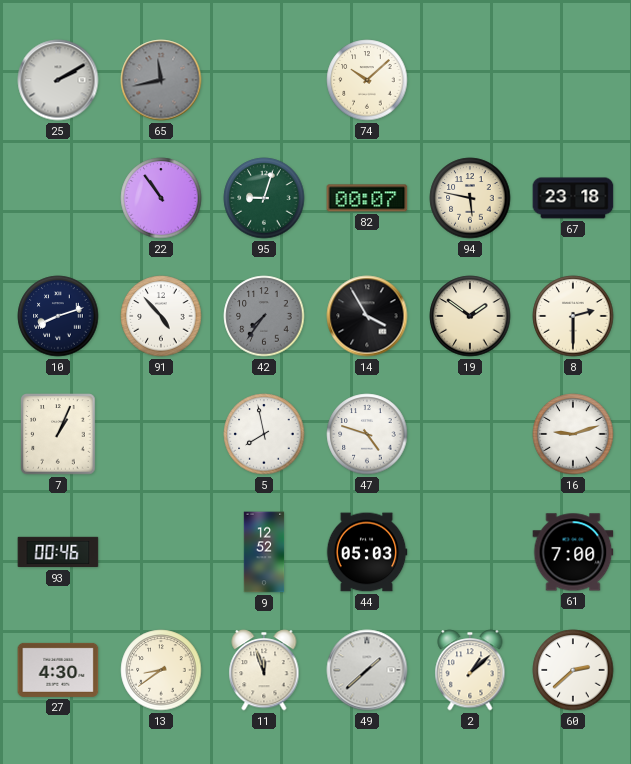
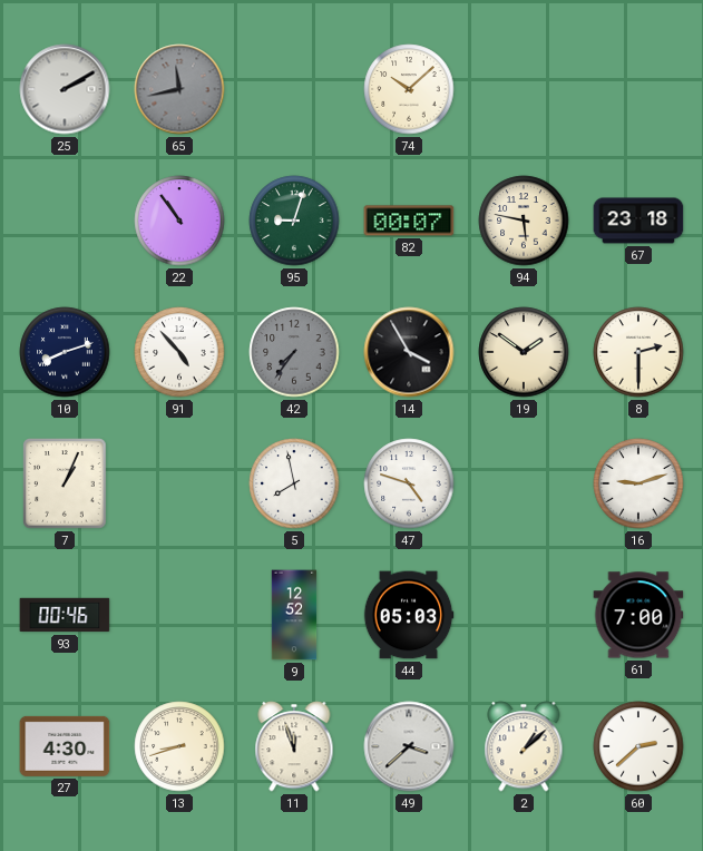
13: 8:39 -> 8:42
49: 1:38 -> 3:38
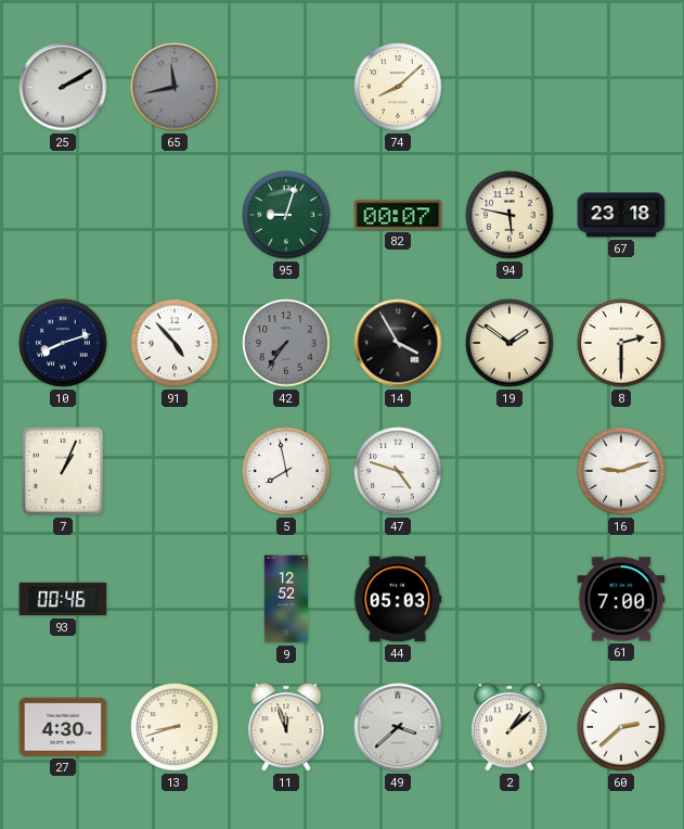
74: 10:08 -> 8:08
22: 10:54 -> none
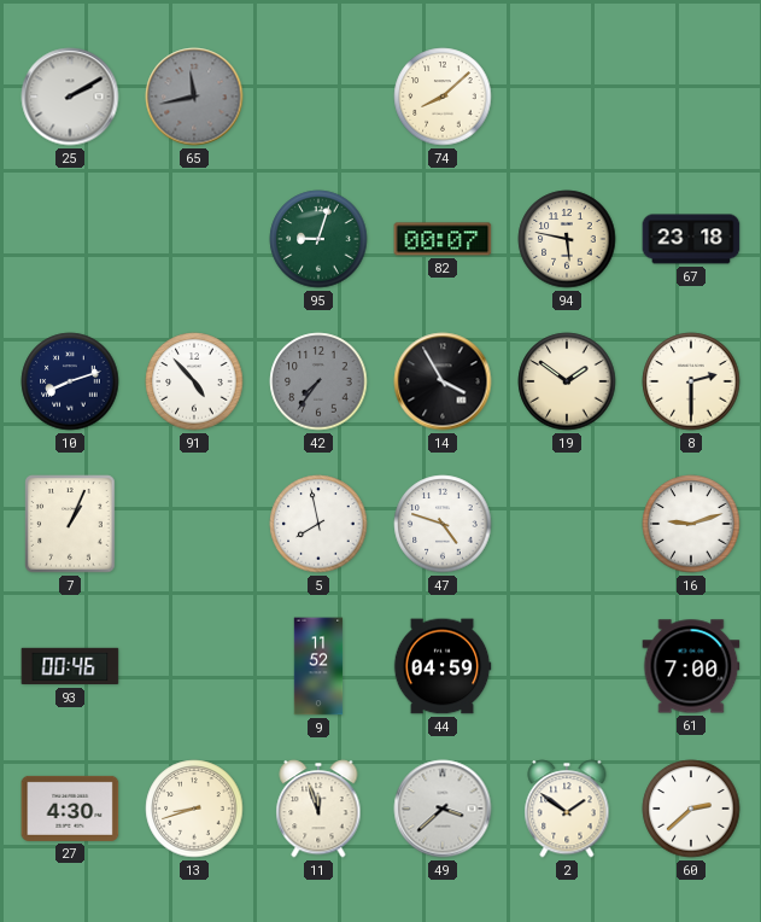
9: 12:52 -> 11:52
44: 05:03 -> 04:59
2: 1:08 -> 1:51
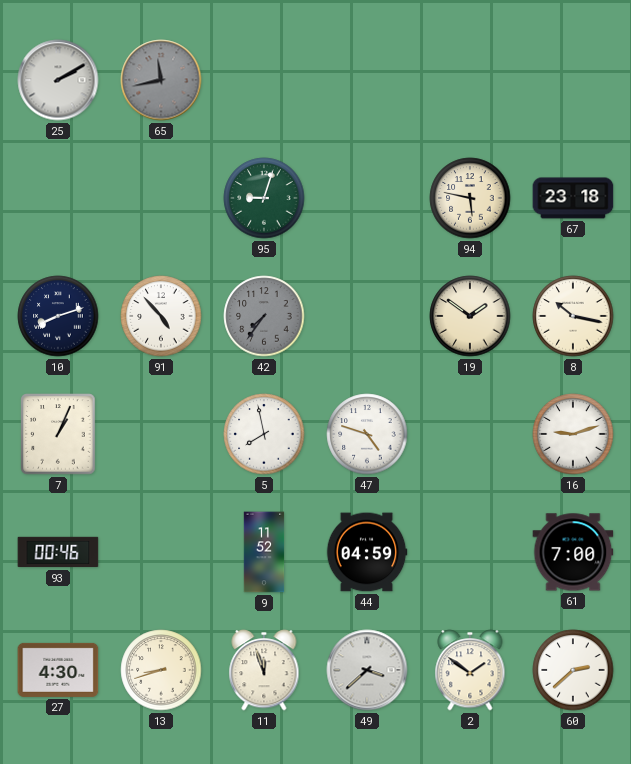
74: 8:08 -> none
82: 00:07 -> none
14: 3:55 -> none
8: 2:30 -> 10:17
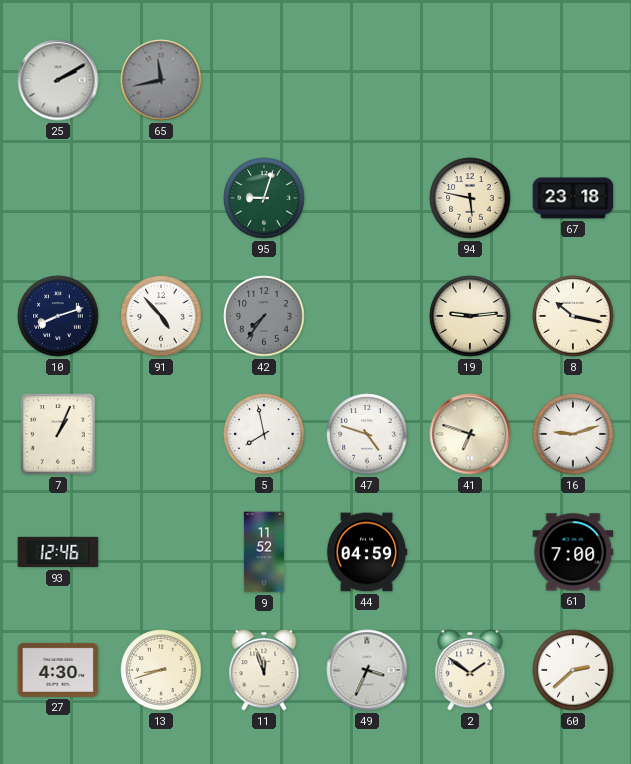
19: 1:51 -> 9:14
41: none -> 6:48
93: 00:46 -> 12:46
49: 3:38 -> 3:34
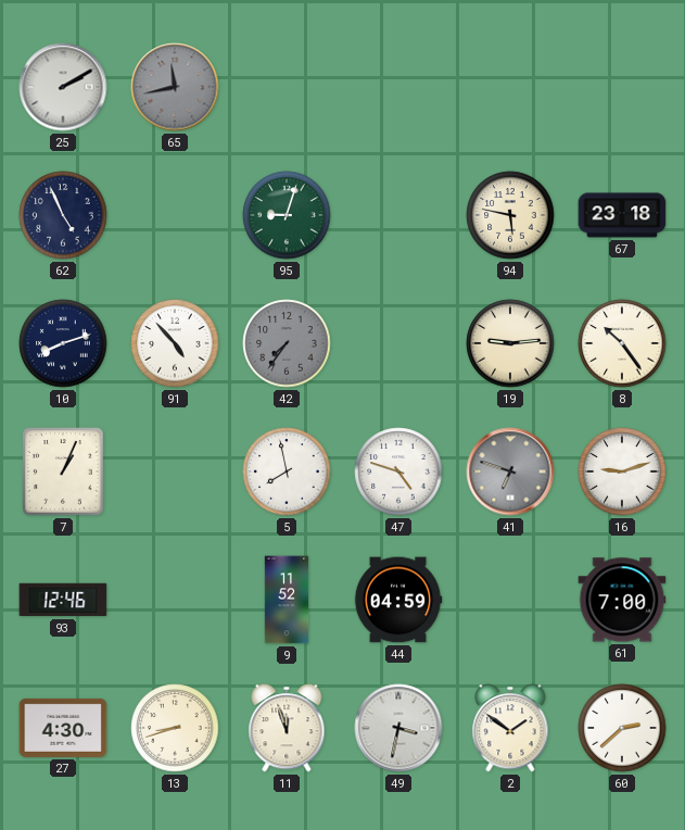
62: none -> 4:56
8: 10:17 -> 10:24
41 dial: cream -> grey
49: 3:34 -> 3:32
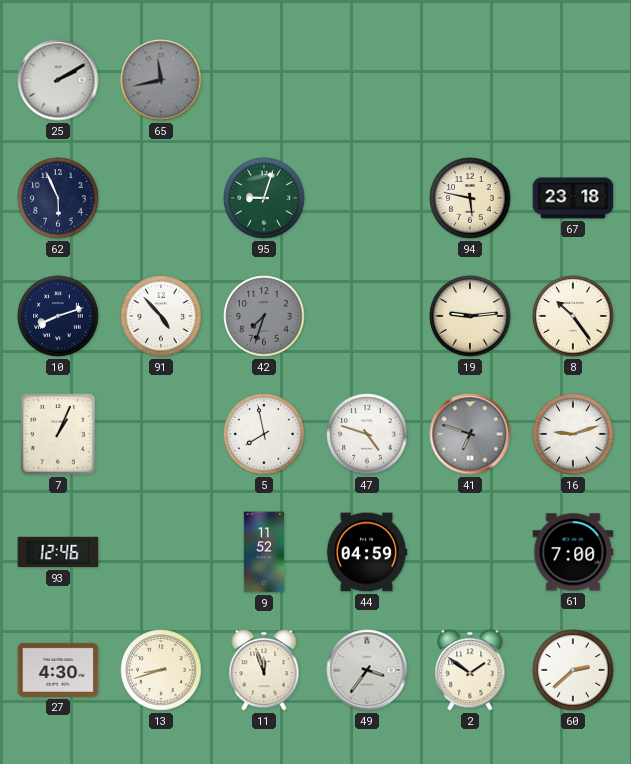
62: 4:56 -> 5:56
42: 7:36 -> 7:33
49: 3:32 -> 3:36
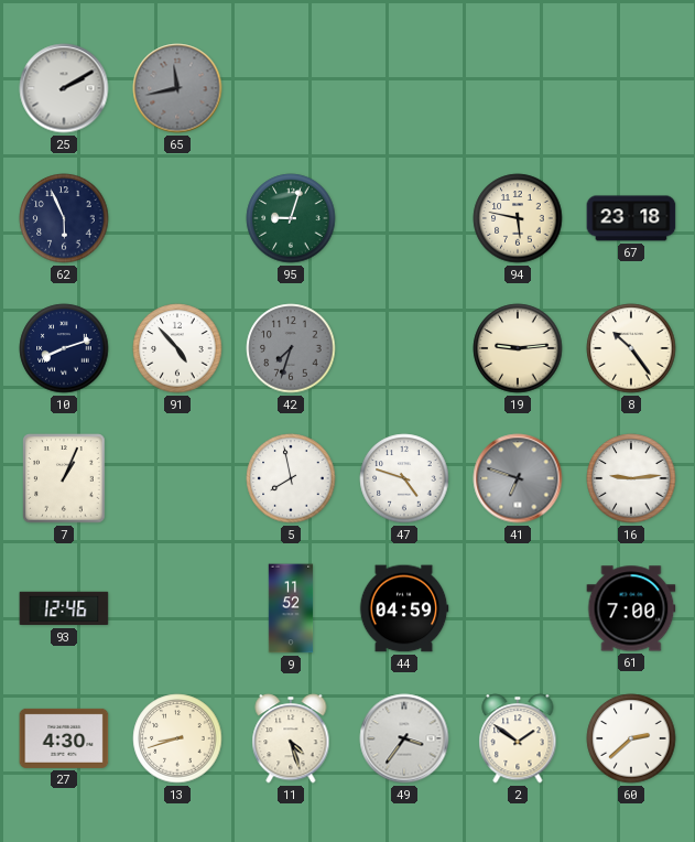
16: 9:12 -> 9:14
11: 11:57 -> 4:27
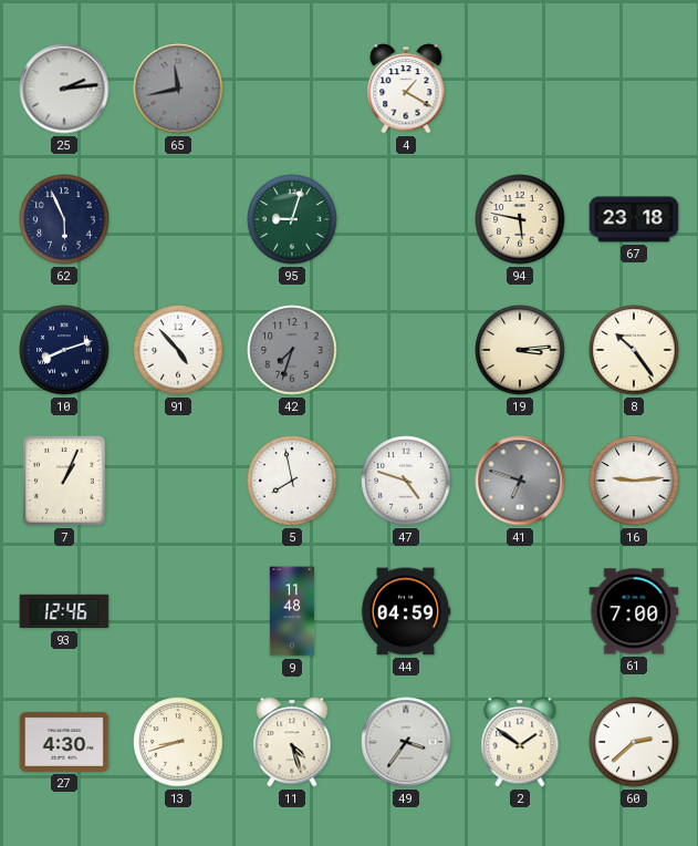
25: 2:10 -> 2:14
4: none -> 1:20
19: 9:14 -> 3:14
9: 11:52 -> 11:48
